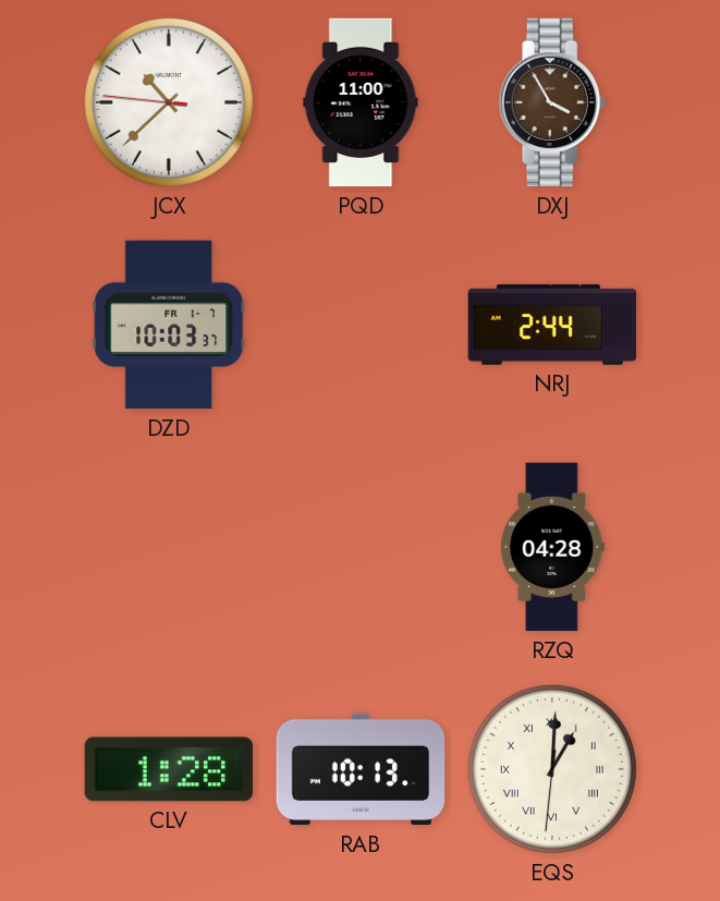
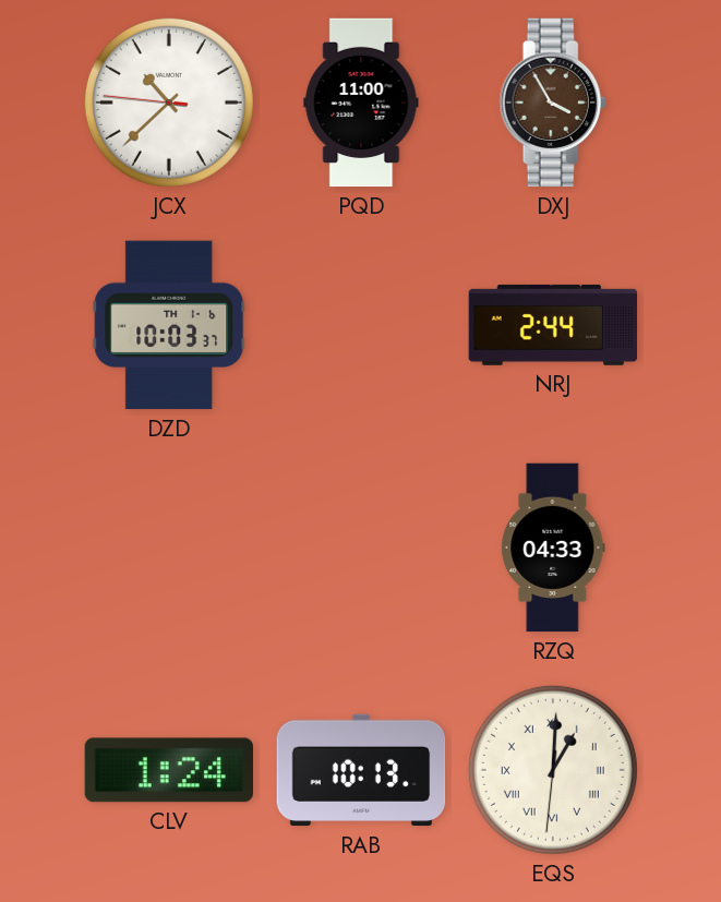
DZD date: FR 1-7 -> TH 1-6
RZQ: 04:28 -> 04:33
CLV: 1:28 -> 1:24
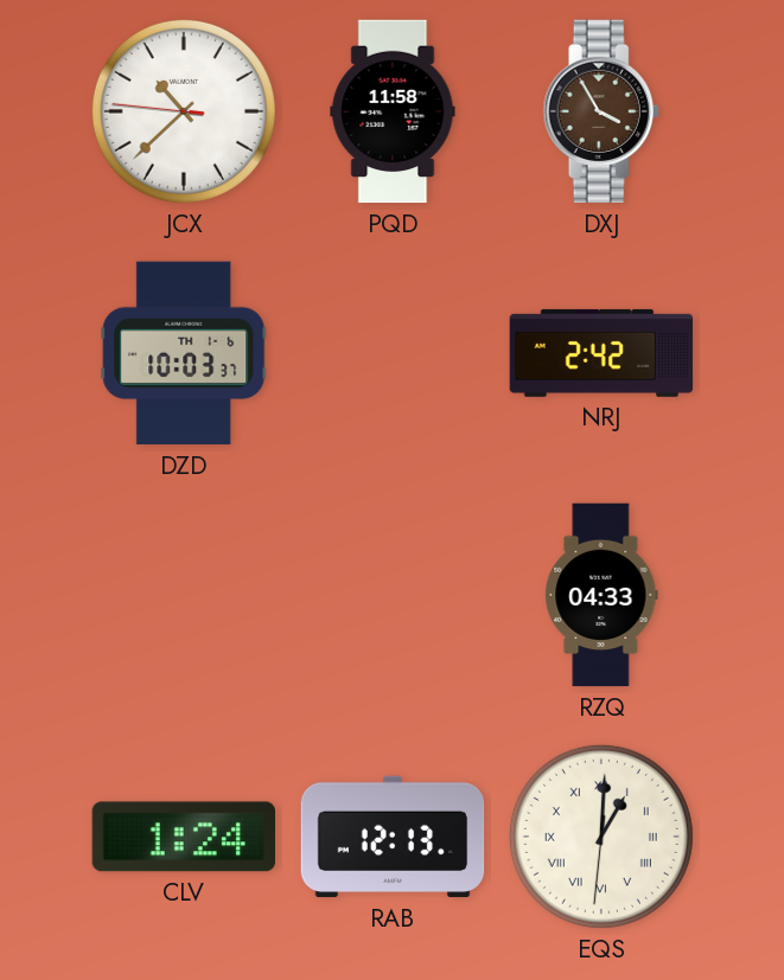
PQD: 11:00 -> 11:58
NRJ: 2:44 -> 2:42
RAB: 10:13 -> 12:13
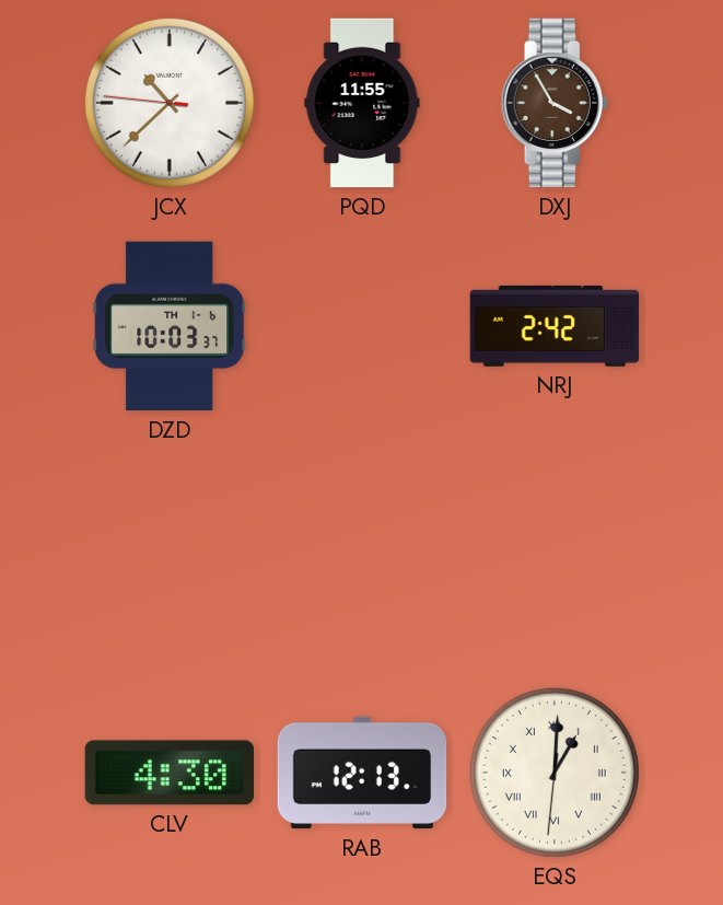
PQD: 11:58 -> 11:55
RZQ: 04:33 -> none
CLV: 1:24 -> 4:30
